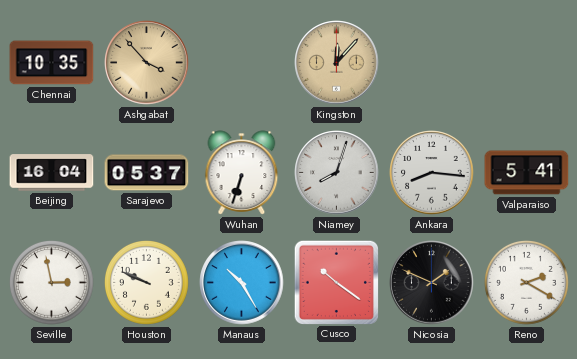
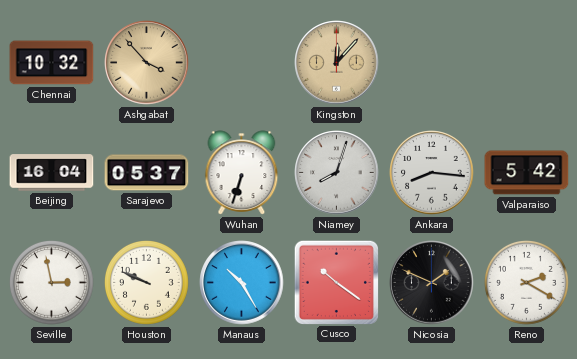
Chennai: 10:35 -> 10:32
Valparaiso: 5:41 -> 5:42
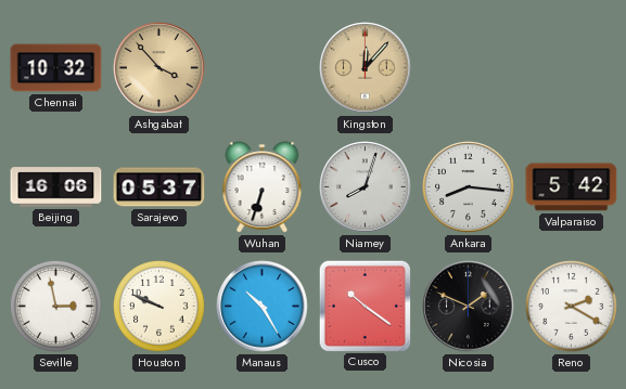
Beijing: 16:04 -> 16:06
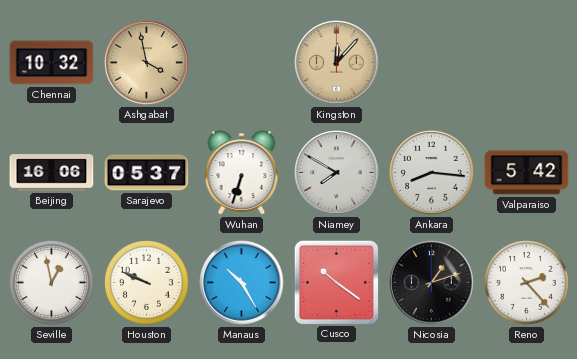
Ashgabat: 3:53 -> 3:58
Niamey: 8:03 -> 7:50
Seville: 2:58 -> 12:58
Nicosia: 1:49 -> 1:12
Reno: 2:20 -> 2:23
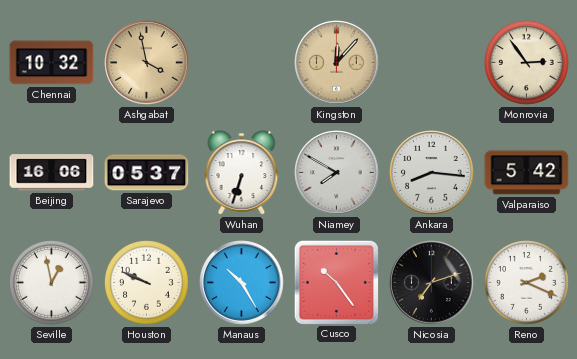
Monrovia: none -> 2:54
Cusco: 10:21 -> 10:24
Nicosia: 1:12 -> 7:12
Reno: 2:23 -> 2:19
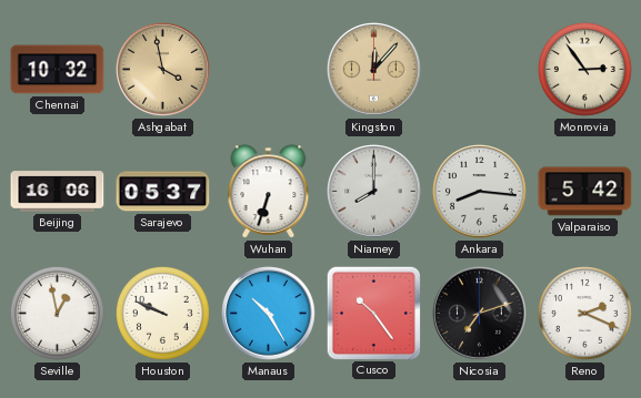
Niamey: 7:50 -> 8:00
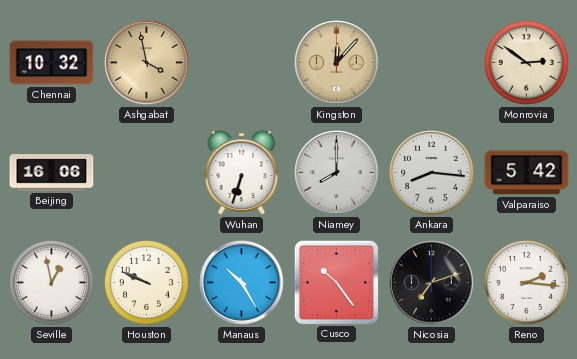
Monrovia: 2:54 -> 2:51
Sarajevo: 05:37 -> none
Reno: 2:19 -> 2:16
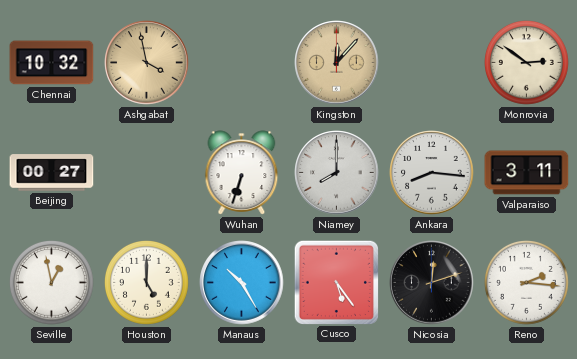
Beijing: 16:06 -> 00:27
Valparaiso: 5:42 -> 3:11
Houston: 9:49 -> 5:00
Cusco: 10:24 -> 5:24
Nicosia: 7:12 -> 12:12
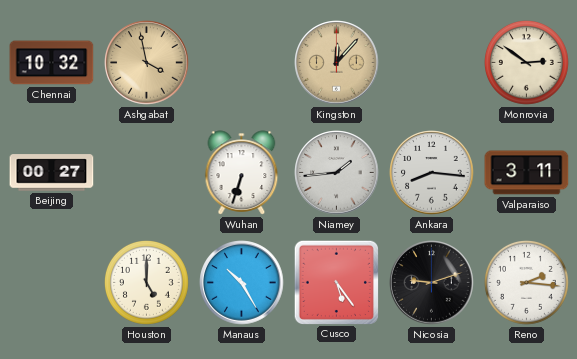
Niamey: 8:00 -> 1:44
Seville: 12:58 -> none
Nicosia: 12:12 -> 9:12
